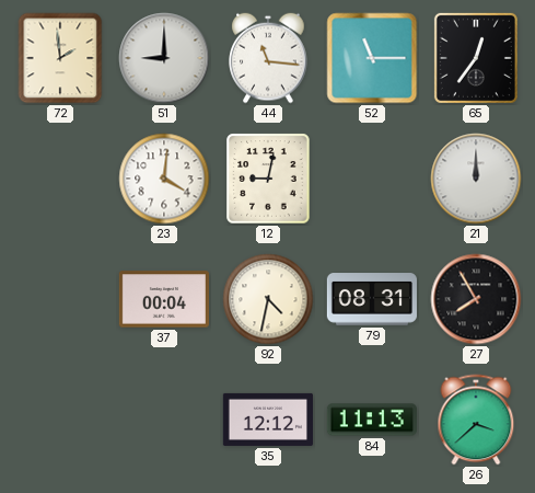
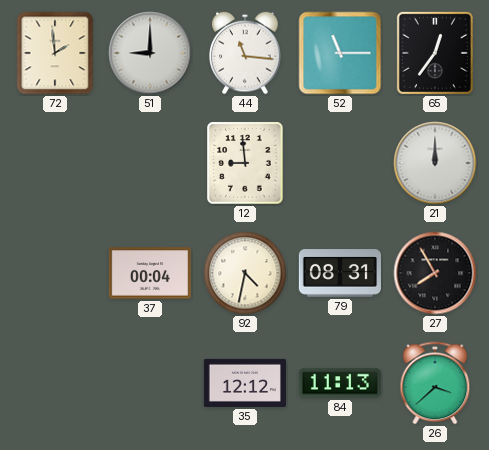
23: 4:01 -> none
12: 9:02 -> 8:59
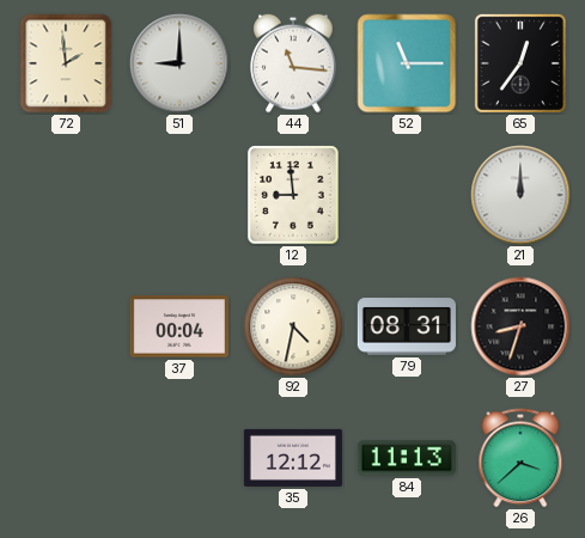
27: 7:55 -> 8:33
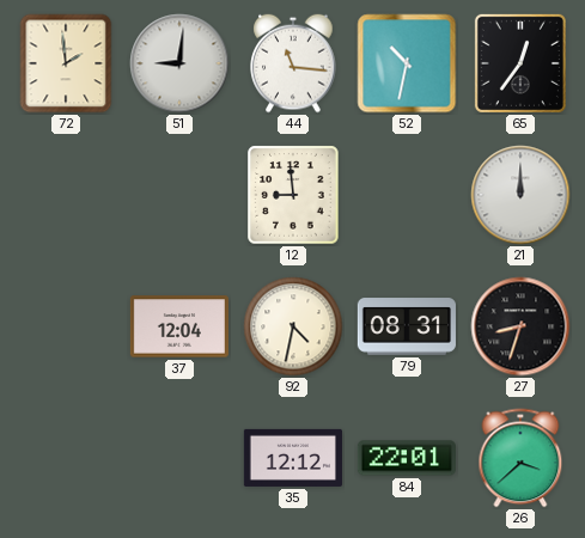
51: 9:00 -> 9:01
52: 11:15 -> 10:32
37: 00:04 -> 12:04
84: 11:13 -> 22:01
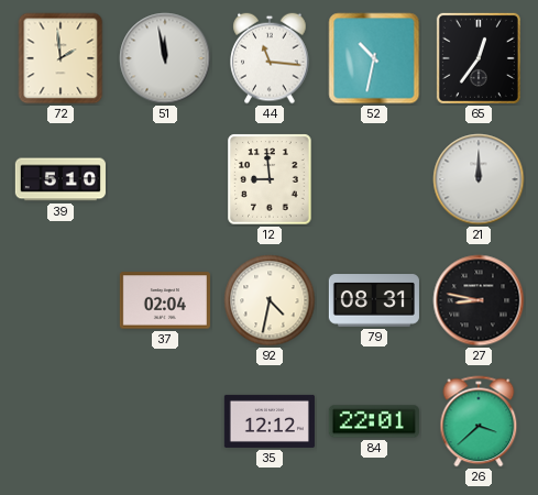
51: 9:01 -> 11:58
39: none -> 5:10
37: 12:04 -> 02:04
27: 8:33 -> 8:47
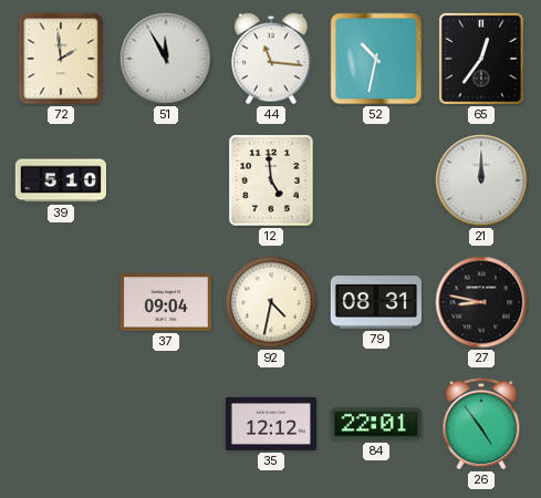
51: 11:58 -> 11:55
12: 8:59 -> 4:59
37: 02:04 -> 09:04
26: 3:38 -> 4:54
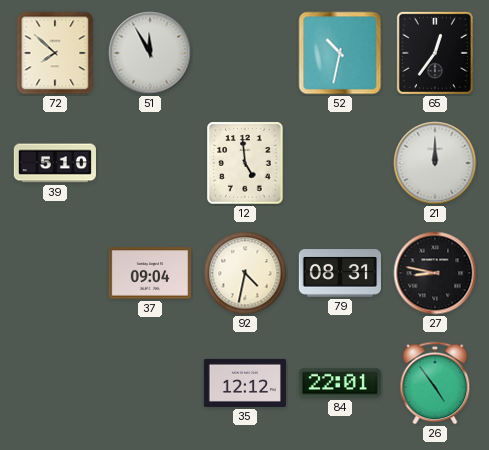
72: 1:59 -> 7:52
44: 11:16 -> none
